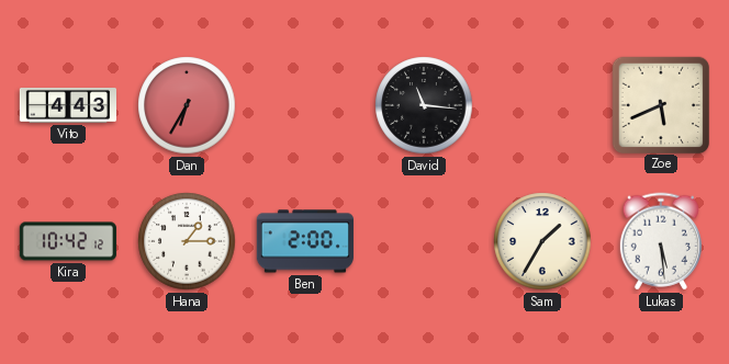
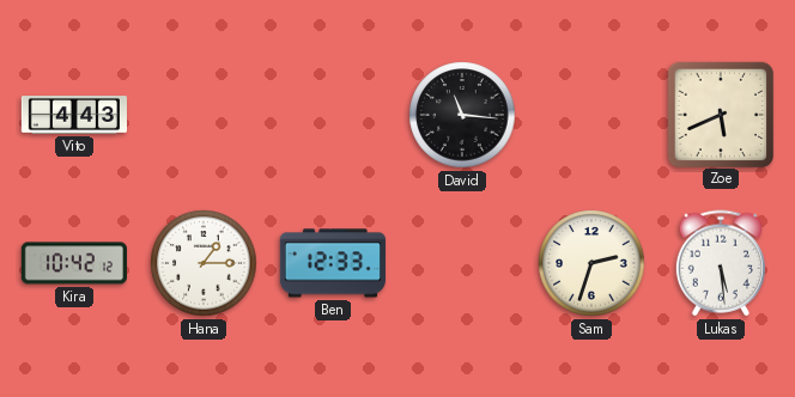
Dan: 6:35 -> none
Ben: 2:00 -> 12:33
Sam: 1:35 -> 2:33
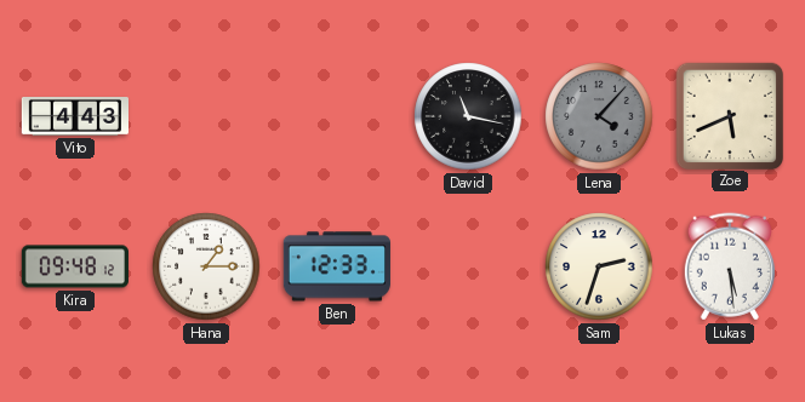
David: 11:16 -> 11:17
Lena: none -> 4:07
Kira: 10:42 -> 09:48
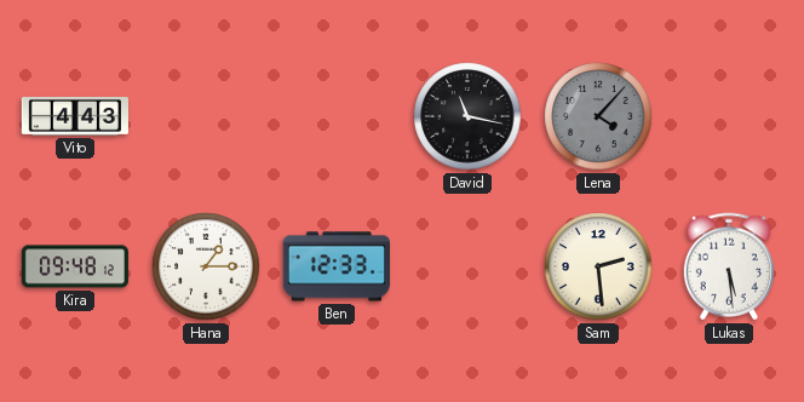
Zoe: 5:41 -> none
Sam: 2:33 -> 2:29
